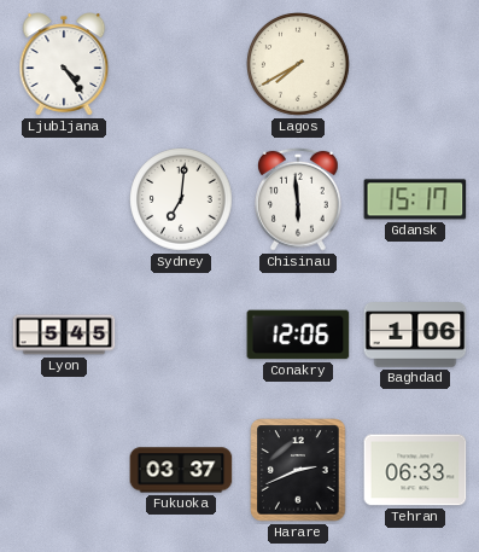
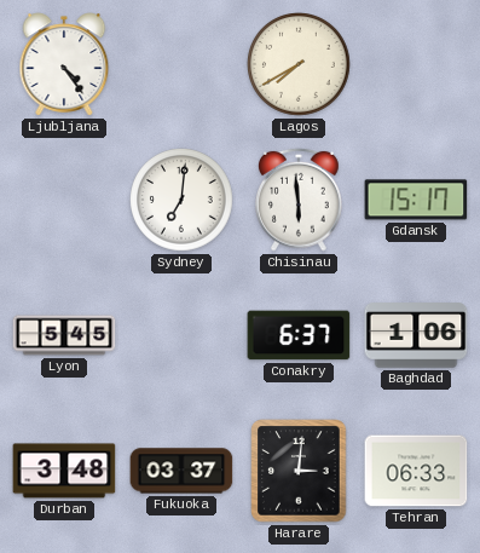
Conakry: 12:06 -> 6:37
Durban: none -> 3:48
Harare: 2:41 -> 3:01
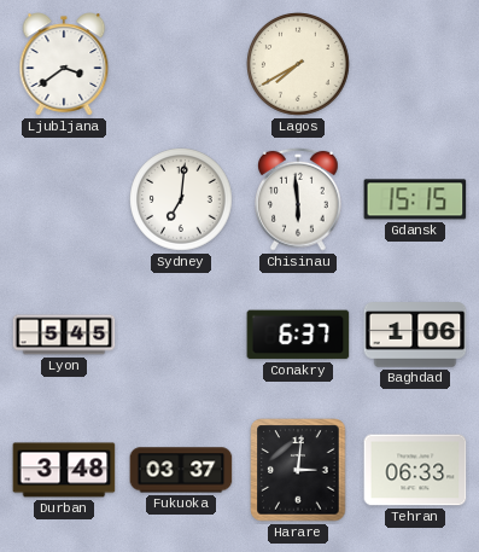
Ljubljana: 4:24 -> 3:39
Gdansk: 15:17 -> 15:15
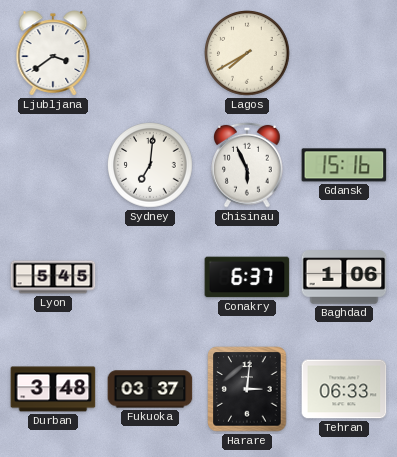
Chisinau: 5:59 -> 5:56
Gdansk: 15:15 -> 15:16
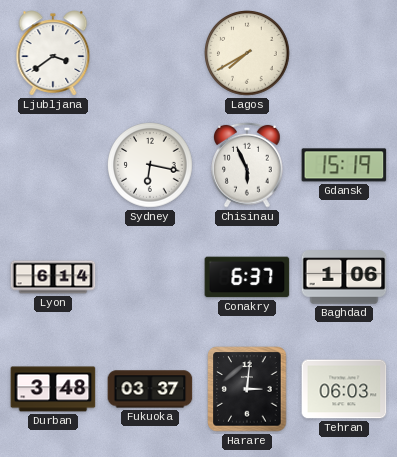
Sydney: 7:01 -> 6:17
Gdansk: 15:16 -> 15:19
Lyon: 5:45 -> 6:14
Tehran: 06:33 -> 06:03
